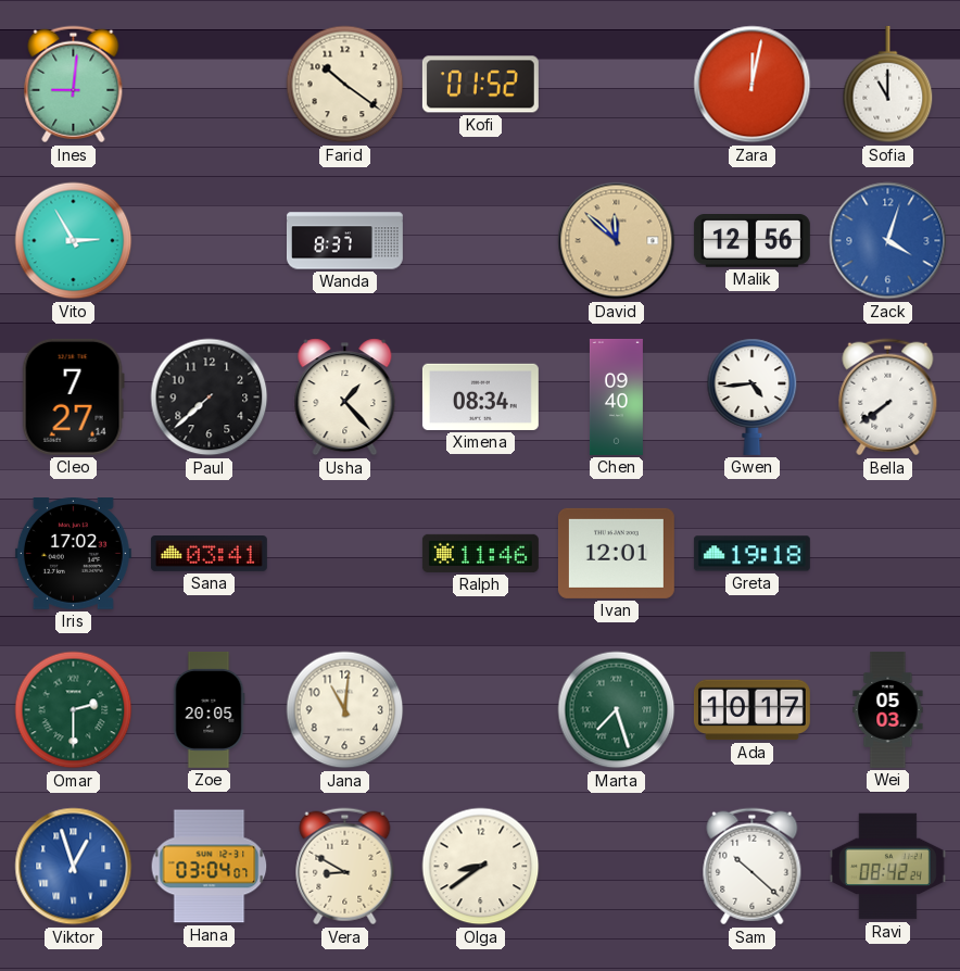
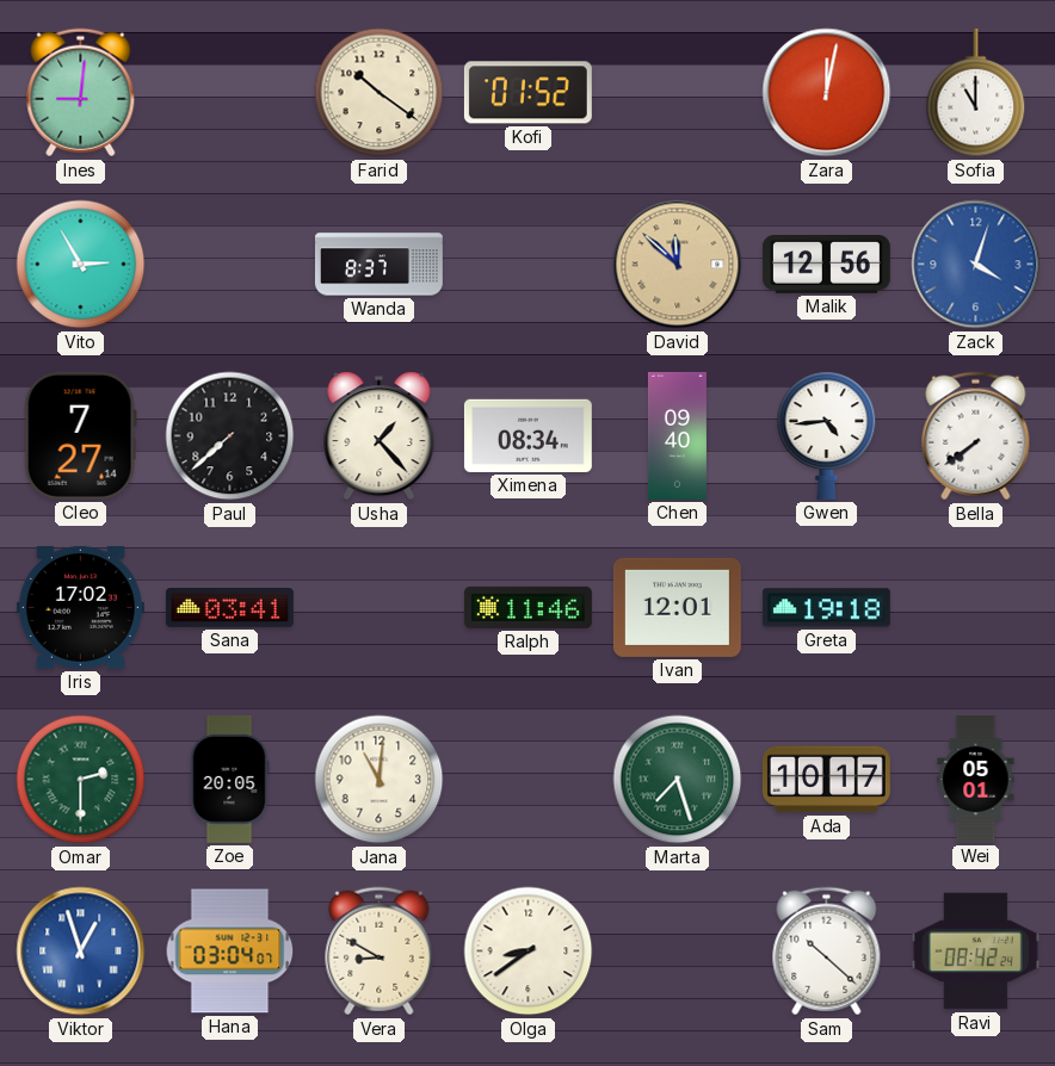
Wei: 05:03 -> 05:01
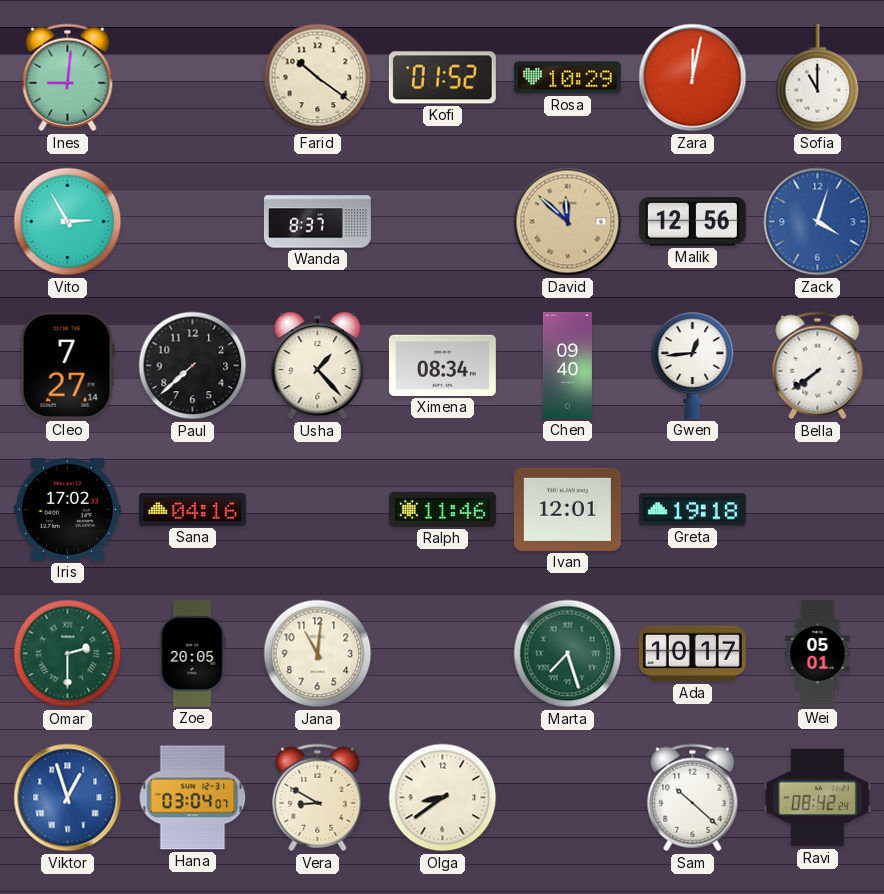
Rosa: none -> 10:29
Gwen: 4:44 -> 12:44
Sana: 03:41 -> 04:16
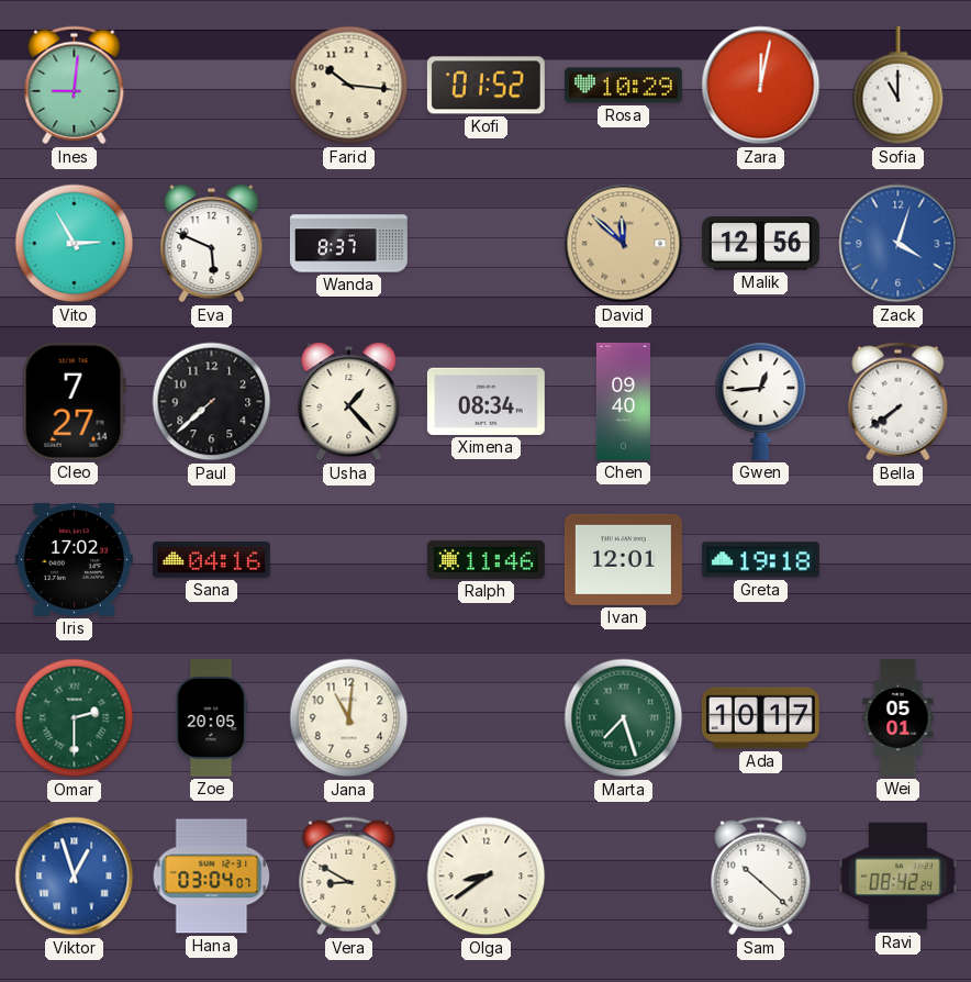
Farid: 10:21 -> 10:16
Eva: none -> 5:49
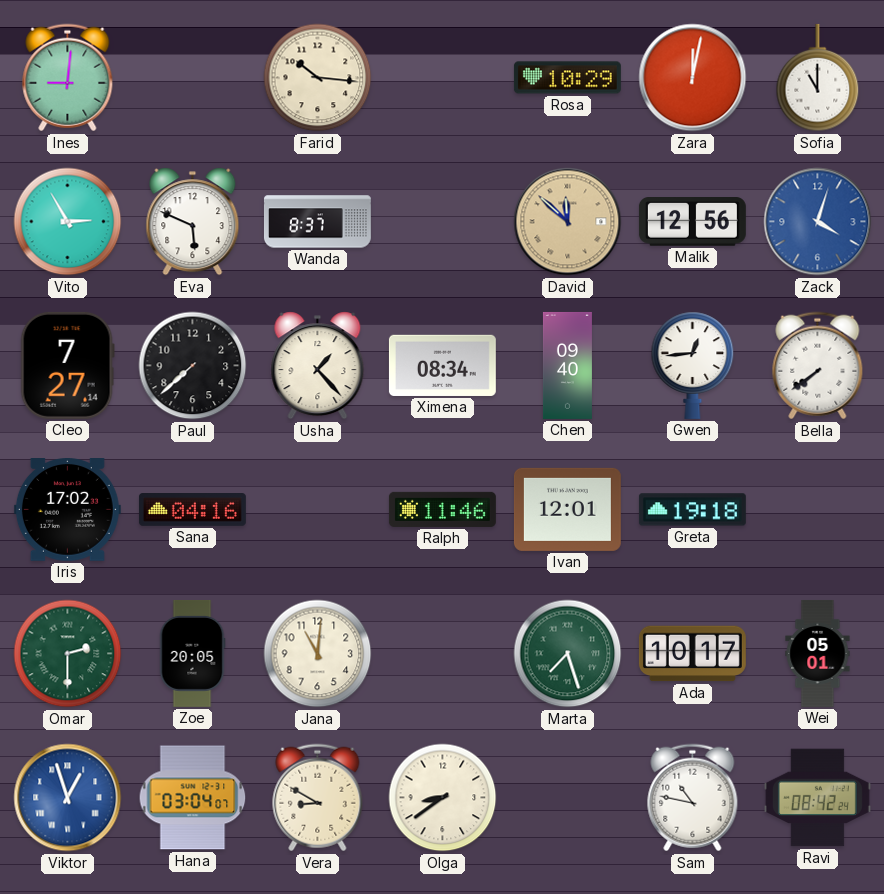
Kofi: 01:52 -> none
Sam: 10:22 -> 10:47
